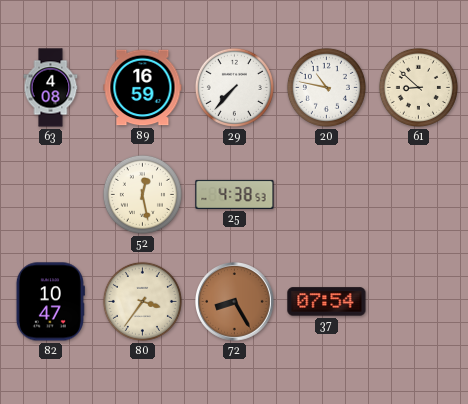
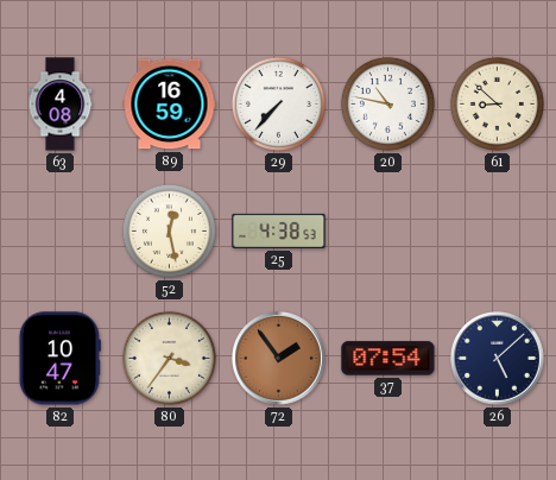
72: 8:25 -> 1:54
26: none -> 5:08
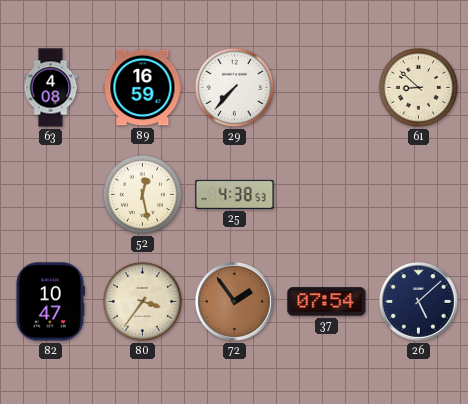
20: 10:47 -> none
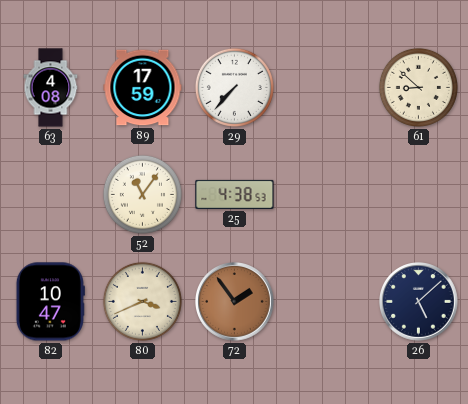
89: 16:59 -> 17:59
52: 12:28 -> 11:06
80: 3:36 -> 3:41
37: 07:54 -> none
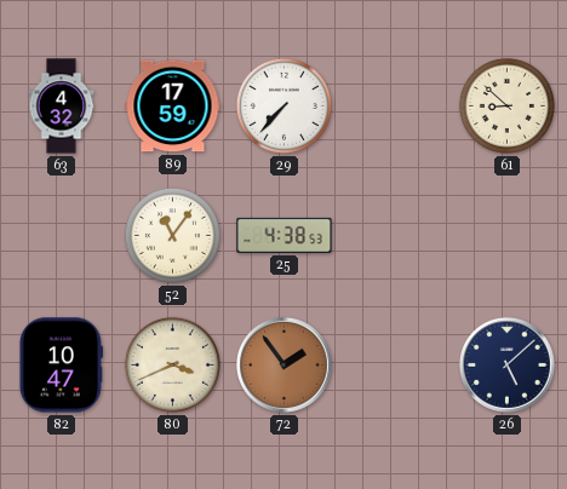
63: 4:08 -> 4:32
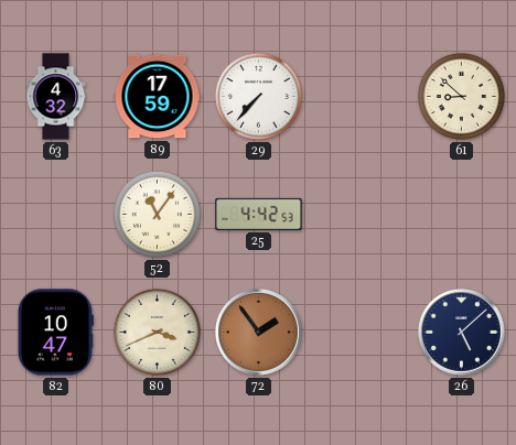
25: 4:38 -> 4:42
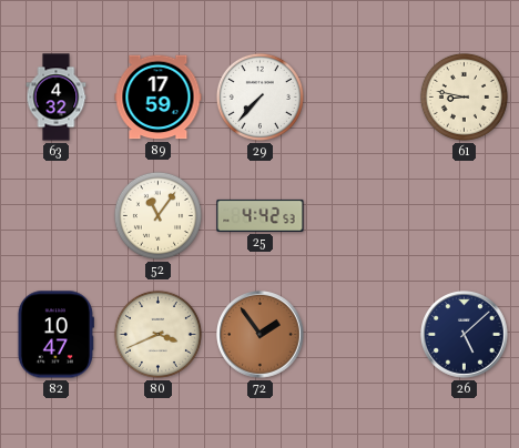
61: 8:52 -> 8:47
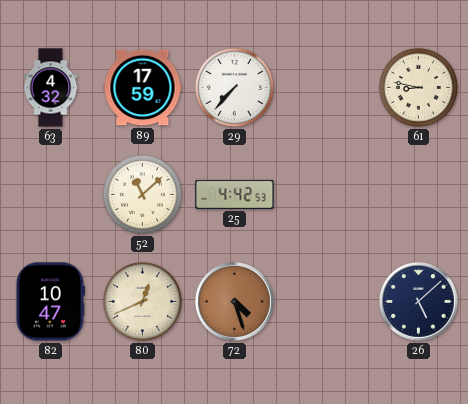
52: 11:06 -> 11:08
80: 3:41 -> 12:41
72: 1:54 -> 4:27
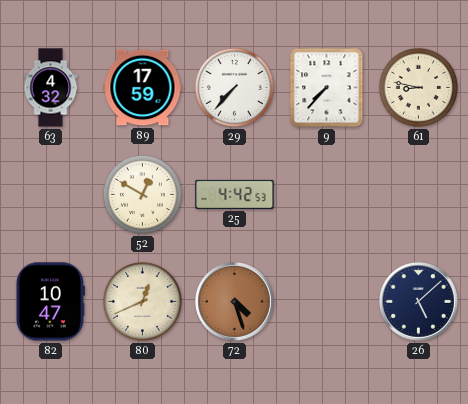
9: none -> 7:37
52: 11:08 -> 12:50
